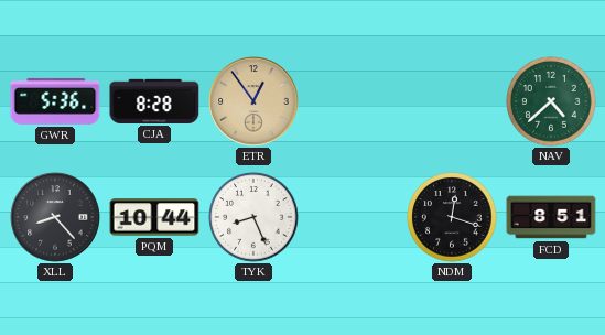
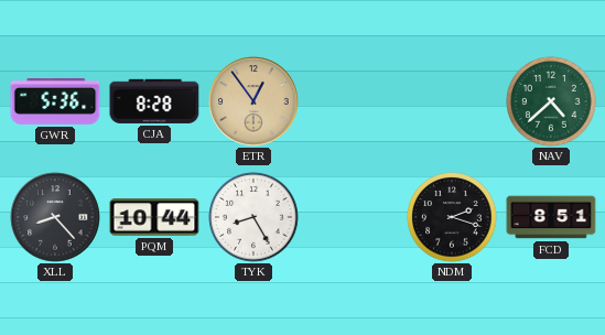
TYK: 8:26 -> 8:25
NDM: 12:18 -> 2:18
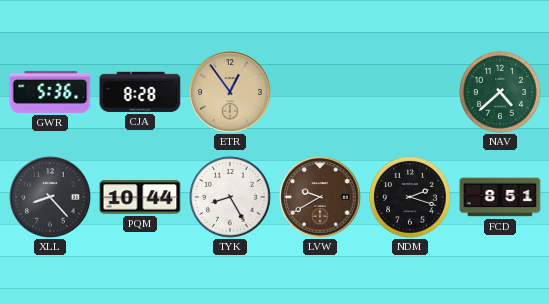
LVW: none -> 9:40
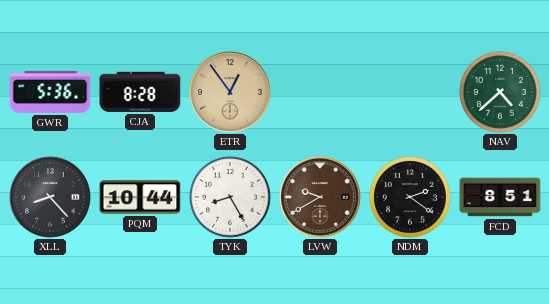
NDM: 2:18 -> 2:21
